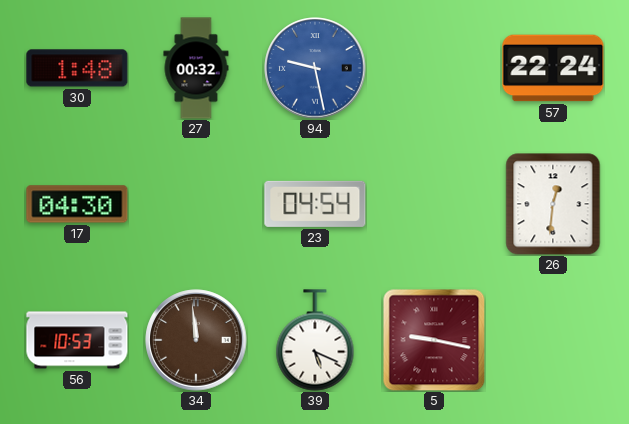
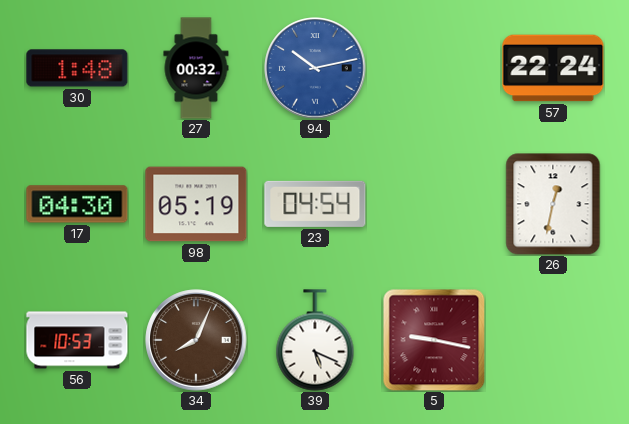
94: 9:28 -> 10:13
98: none -> 05:19
26: 12:31 -> 12:32
34: 11:59 -> 8:04
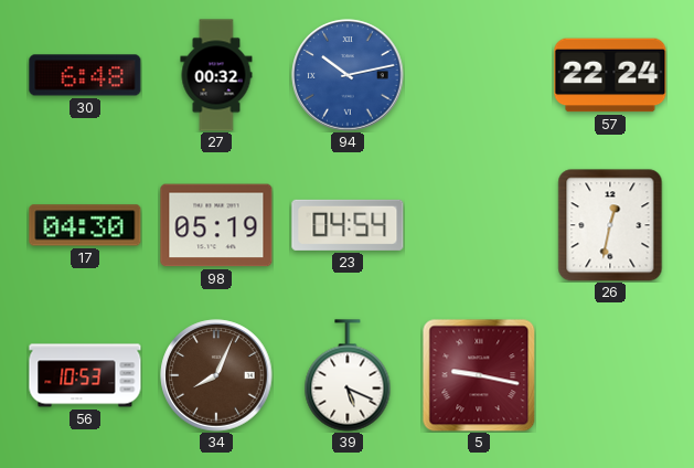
30: 1:48 -> 6:48
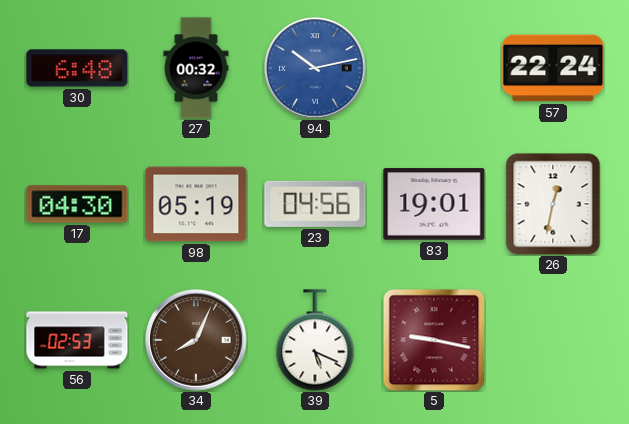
23: 04:54 -> 04:56
83: none -> 19:01
56: 10:53 -> 02:53
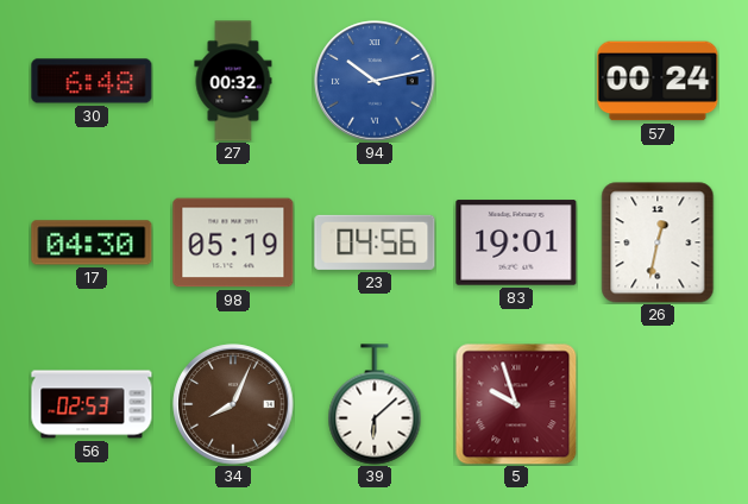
57: 22:24 -> 00:24
39: 5:19 -> 6:08
5: 9:17 -> 9:57
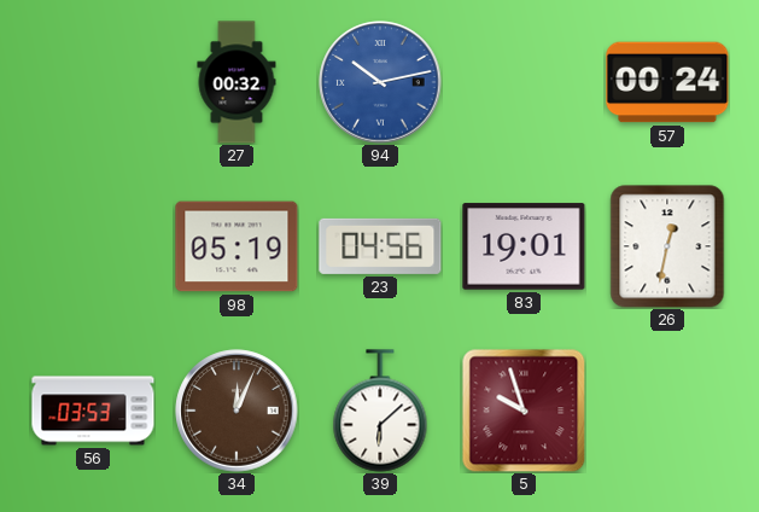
30: 6:48 -> none
17: 04:30 -> none
56: 02:53 -> 03:53
34: 8:04 -> 12:04
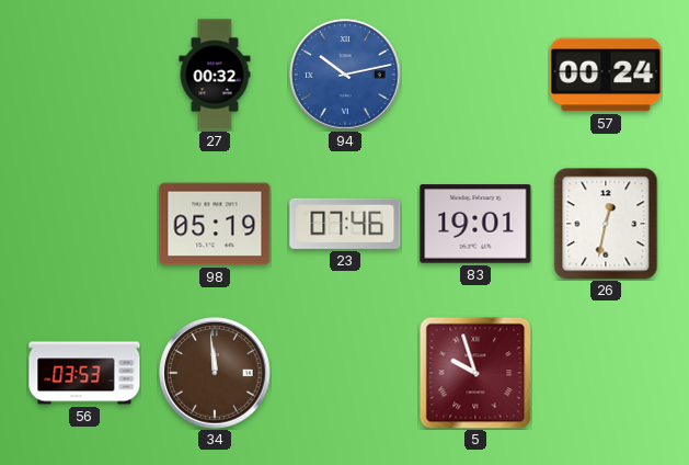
23: 04:56 -> 07:46
34: 12:04 -> 11:59
39: 6:08 -> none
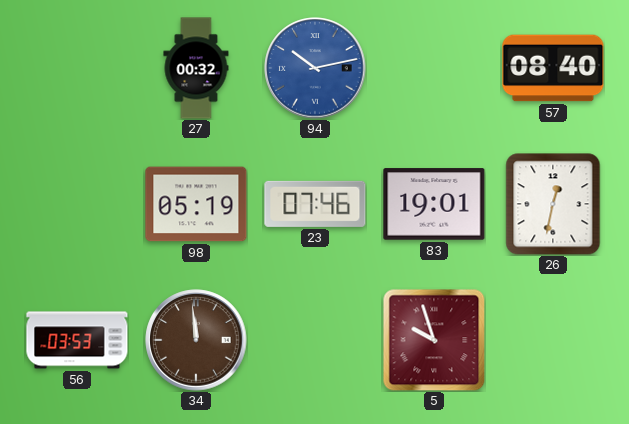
57: 00:24 -> 08:40
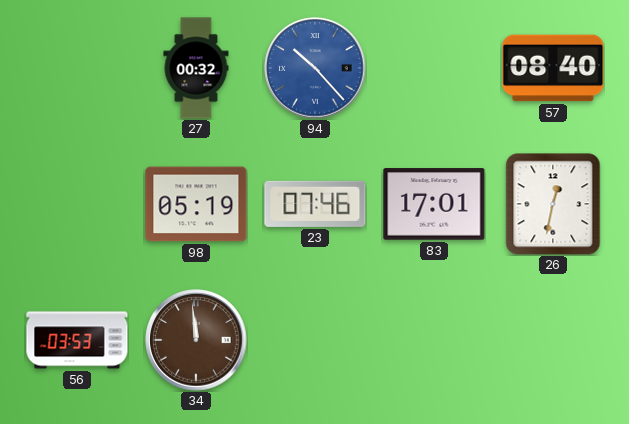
94: 10:13 -> 10:23
83: 19:01 -> 17:01
5: 9:57 -> none
